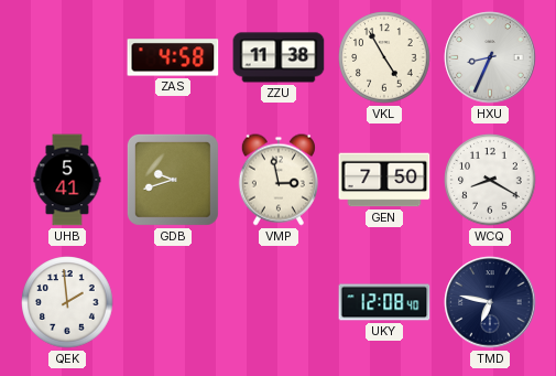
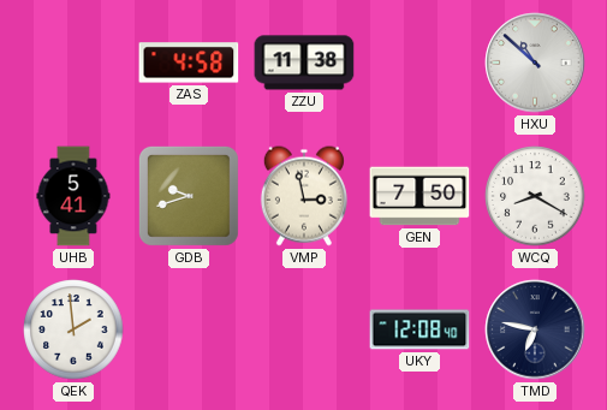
VKL: 4:55 -> none
HXU: 8:34 -> 10:52
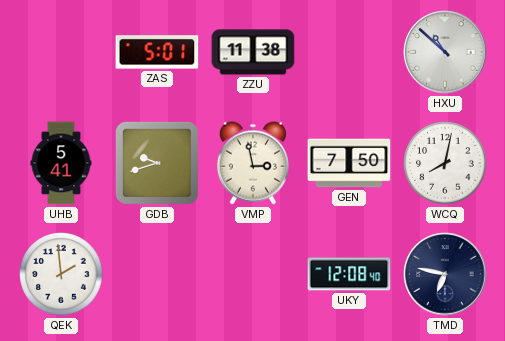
ZAS: 4:58 -> 5:01
WCQ: 8:20 -> 8:02
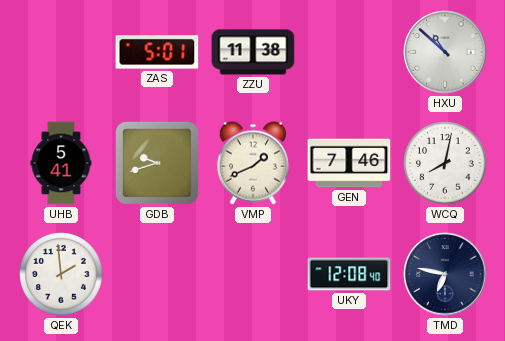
VMP: 2:58 -> 1:41
GEN: 7:50 -> 7:46
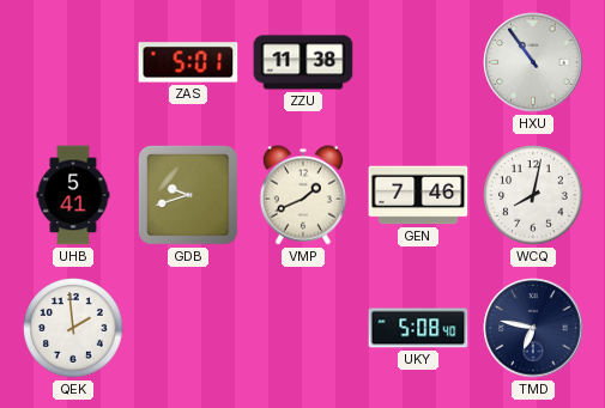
HXU: 10:52 -> 10:54
UKY: 12:08 -> 5:08
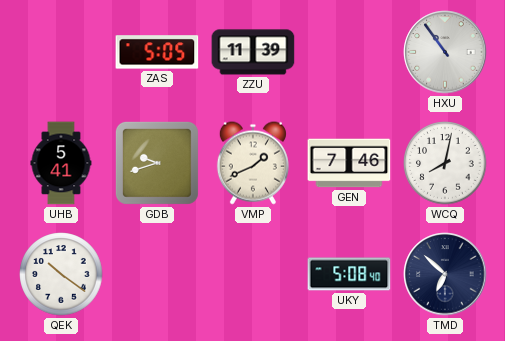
ZAS: 5:01 -> 5:05
ZZU: 11:38 -> 11:39
QEK: 1:59 -> 10:21
TMD: 6:47 -> 6:52
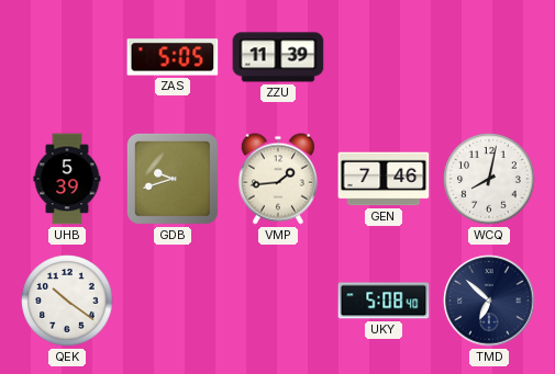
HXU: 10:54 -> none
UHB: 5:41 -> 5:39
VMP: 1:41 -> 1:44
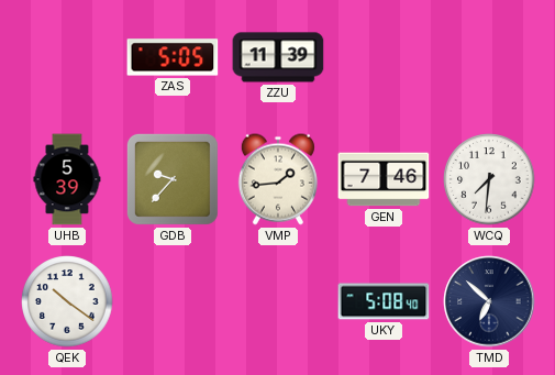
GDB: 9:42 -> 9:37
WCQ: 8:02 -> 7:31
